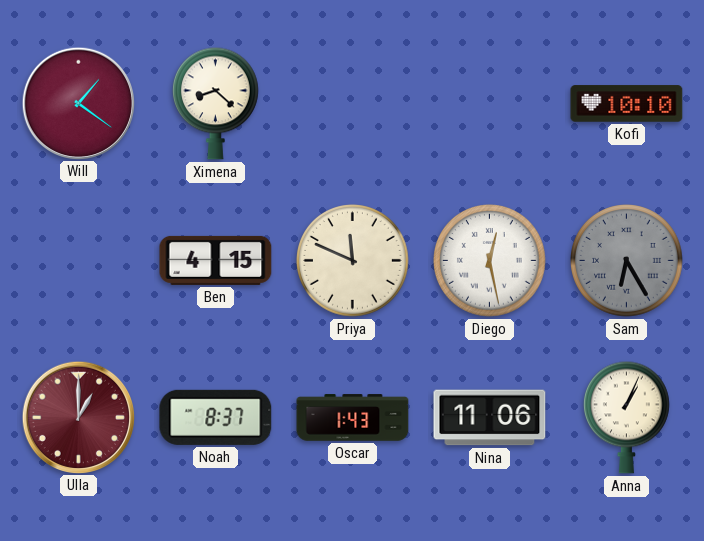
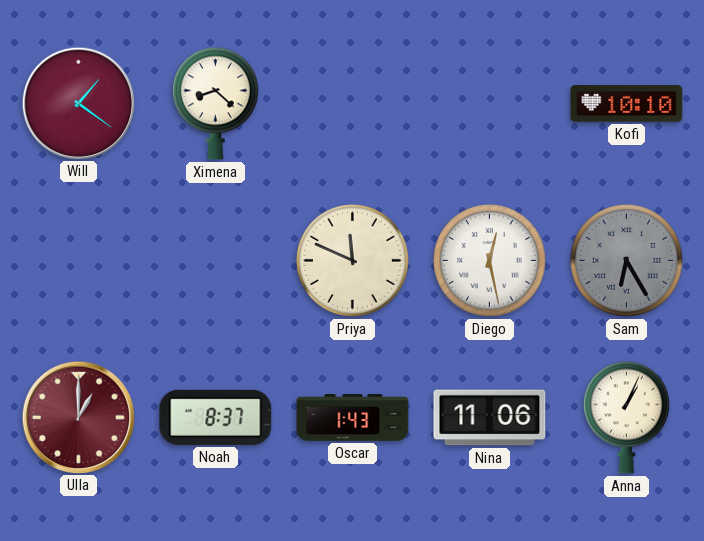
Ben: 4:15 -> none
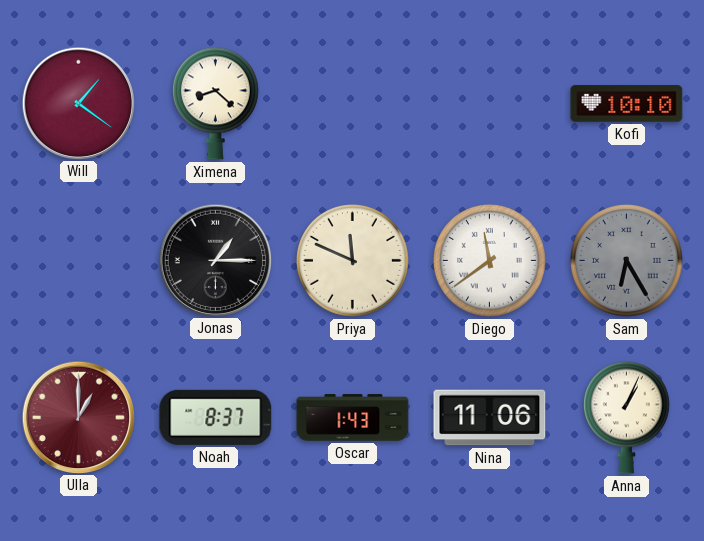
Jonas: none -> 1:15
Diego: 12:28 -> 11:39
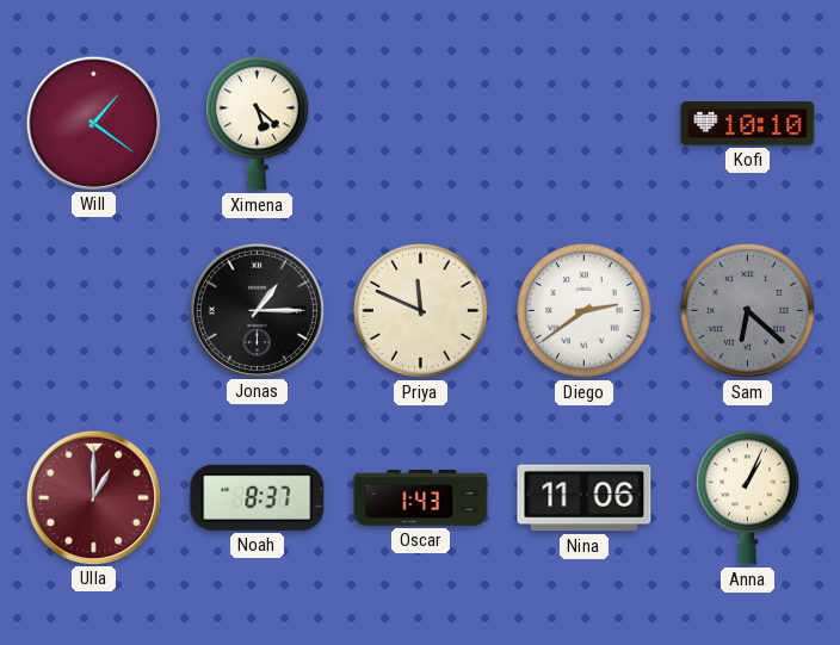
Ximena: 8:22 -> 5:22
Diego: 11:39 -> 2:39
Sam: 6:25 -> 6:22
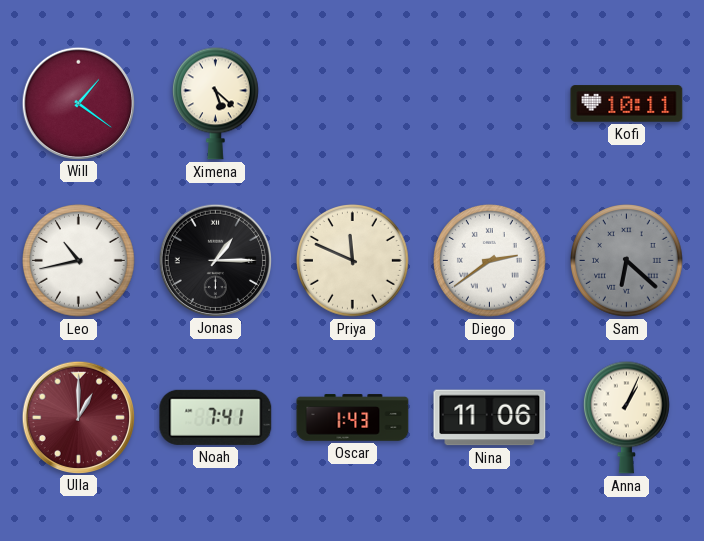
Kofi: 10:10 -> 10:11
Leo: none -> 10:43
Noah: 8:37 -> 7:41
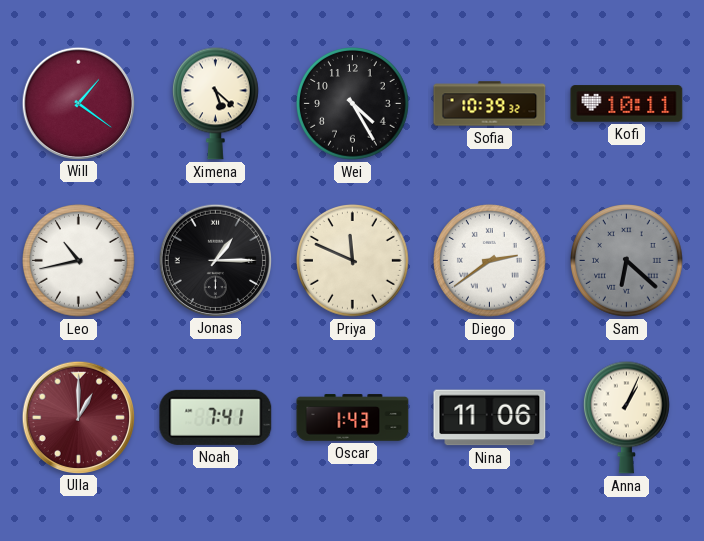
Wei: none -> 4:25
Sofia: none -> 10:39
